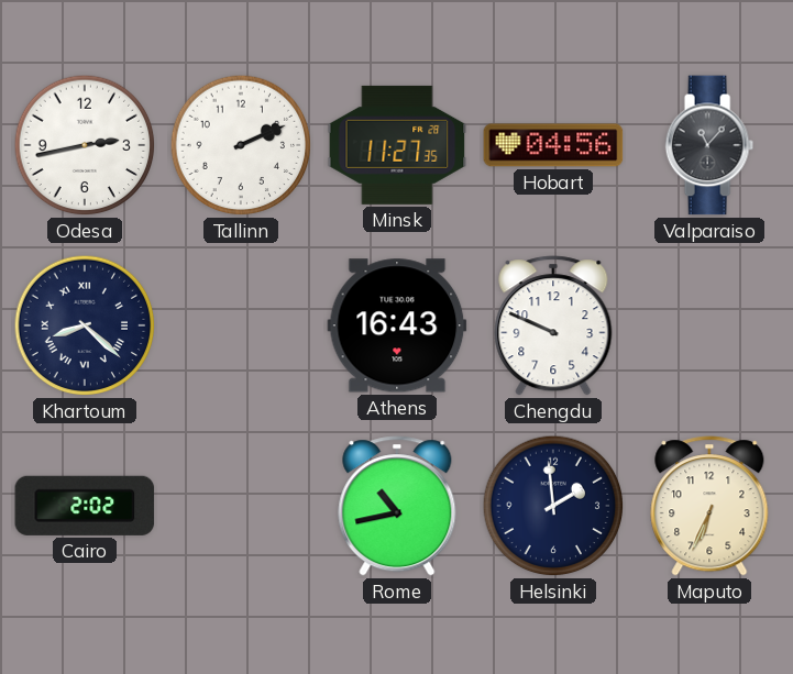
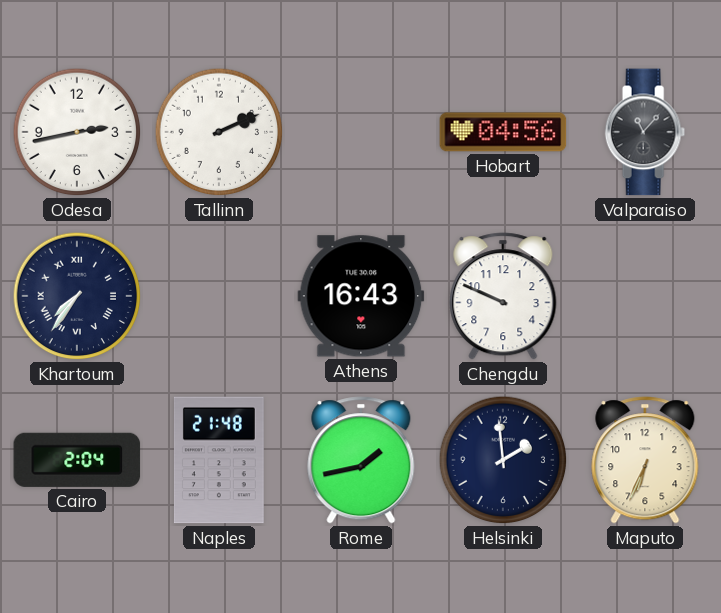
Minsk: 11:27 -> none
Khartoum: 8:22 -> 7:36
Cairo: 2:02 -> 2:04
Naples: none -> 21:48
Rome: 10:43 -> 1:43
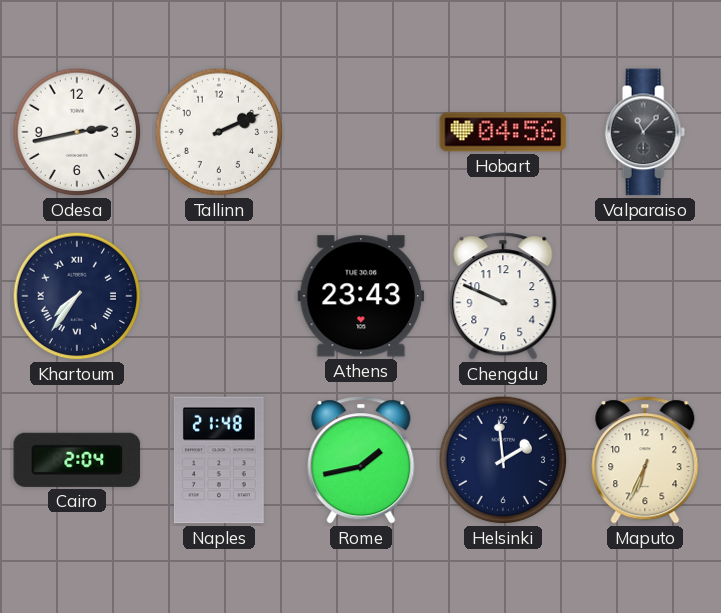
Athens: 16:43 -> 23:43
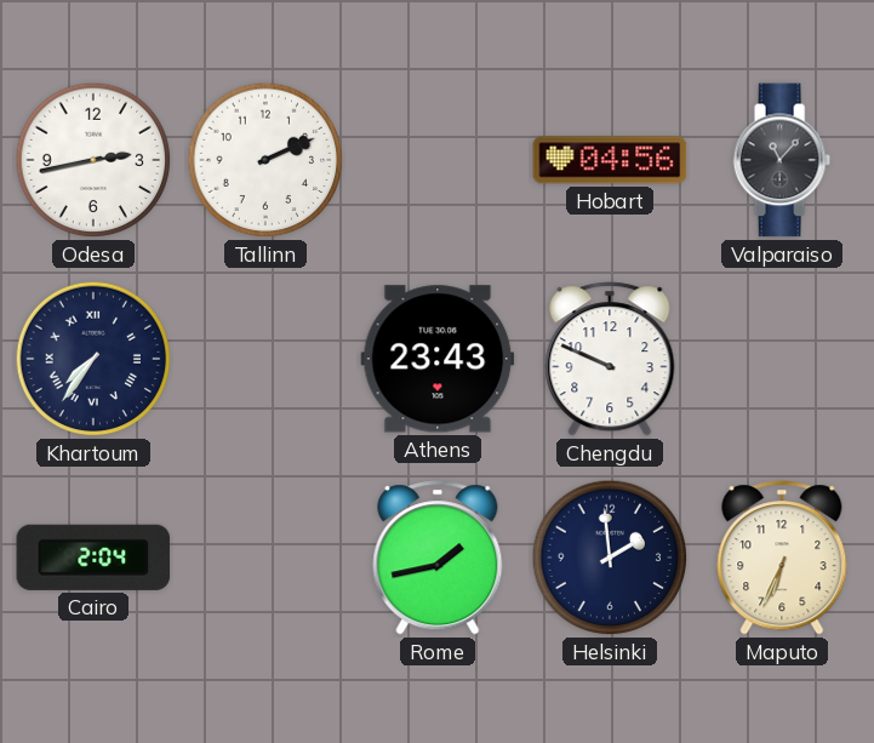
Naples: 21:48 -> none
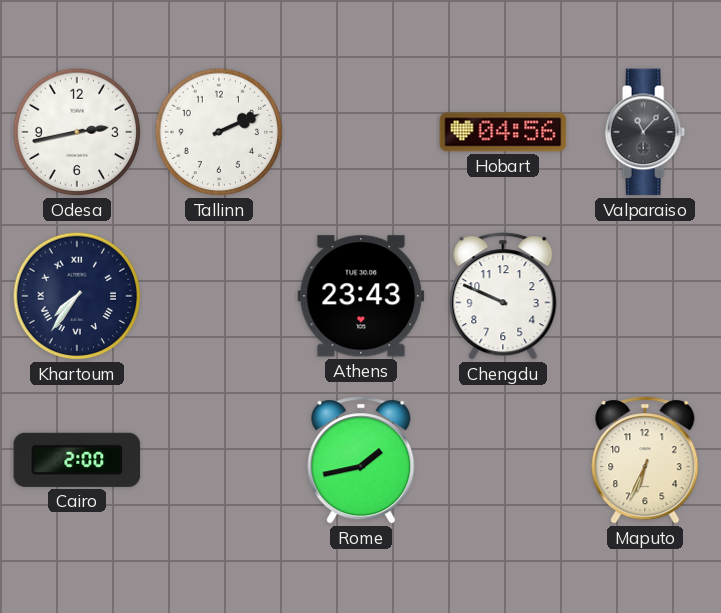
Cairo: 2:04 -> 2:00
Helsinki: 1:59 -> none
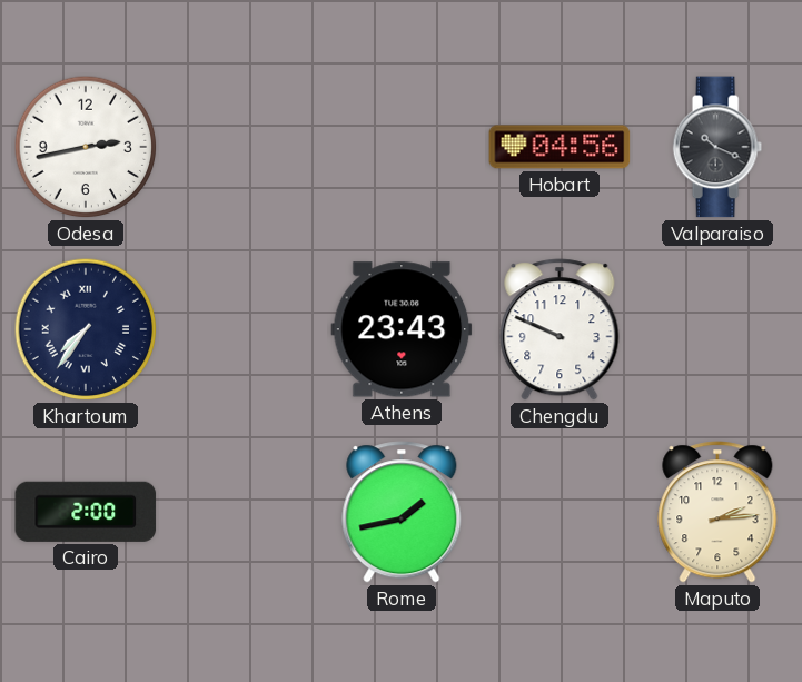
Tallinn: 2:11 -> none
Valparaiso: 11:07 -> 10:19
Maputo: 6:34 -> 2:14
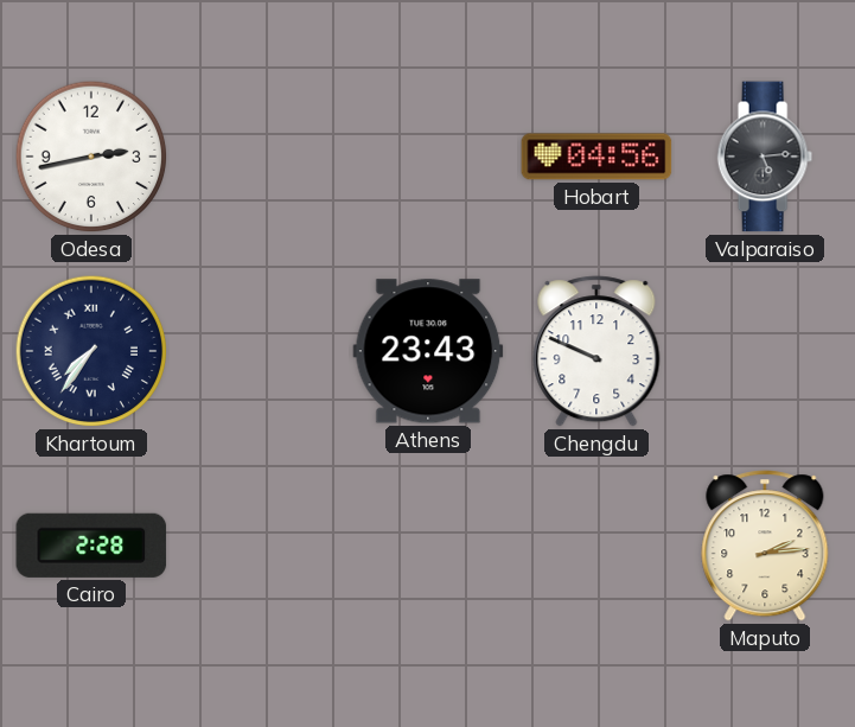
Valparaiso: 10:19 -> 5:14
Cairo: 2:00 -> 2:28
Rome: 1:43 -> none
